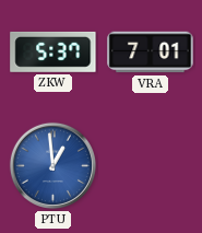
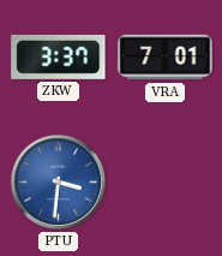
ZKW: 5:37 -> 3:37
PTU: 12:59 -> 3:31
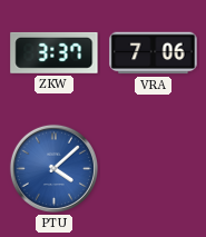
VRA: 7:01 -> 7:06
PTU: 3:31 -> 4:08
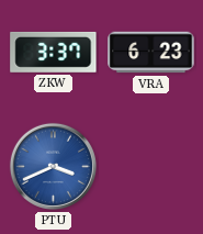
VRA: 7:06 -> 6:23
PTU: 4:08 -> 3:41
